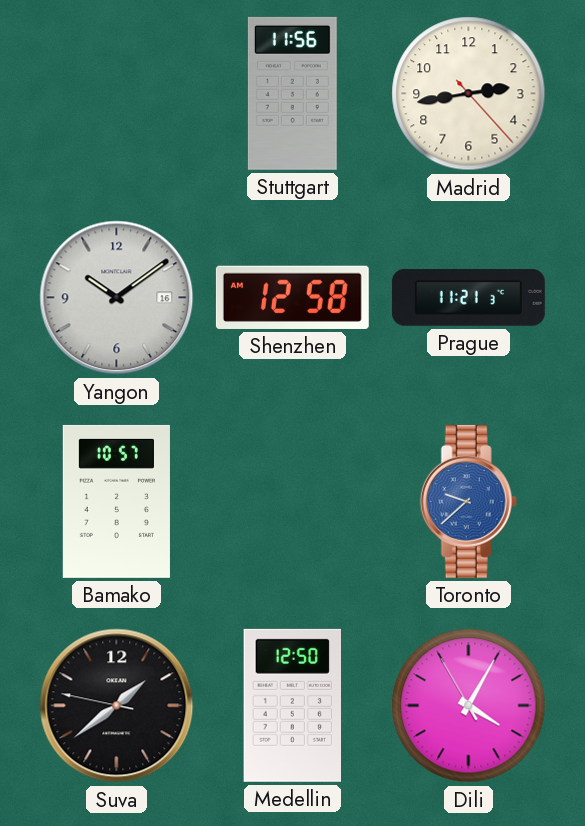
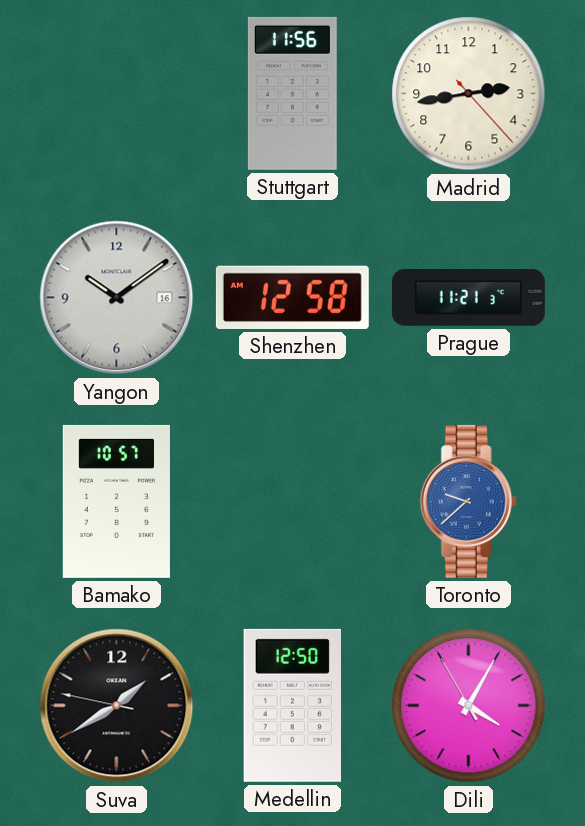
Suva: 1:38 -> 1:39
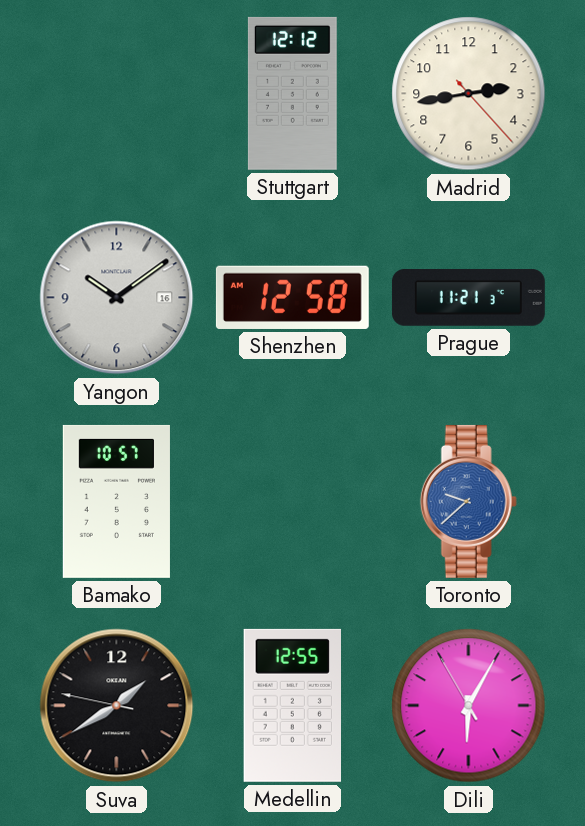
Stuttgart: 11:56 -> 12:12
Medellin: 12:50 -> 12:55
Dili: 4:04 -> 6:04
